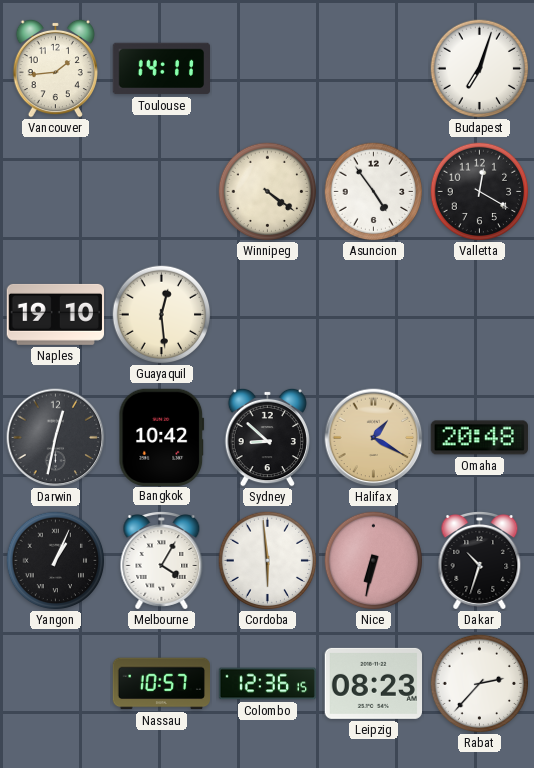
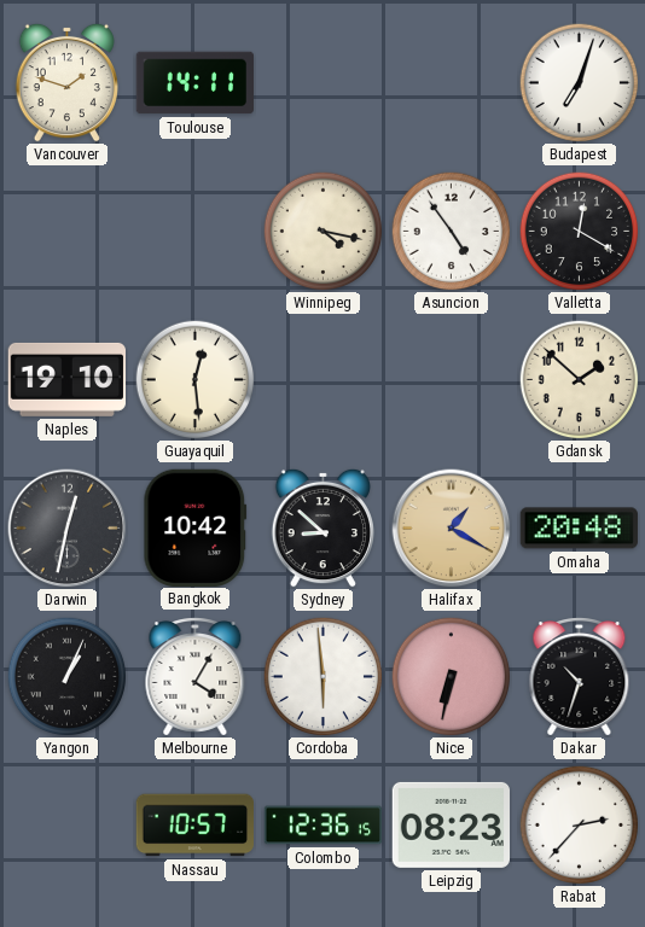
Vancouver: 1:44 -> 1:48
Winnipeg: 4:21 -> 4:17
Gdansk: none -> 1:52
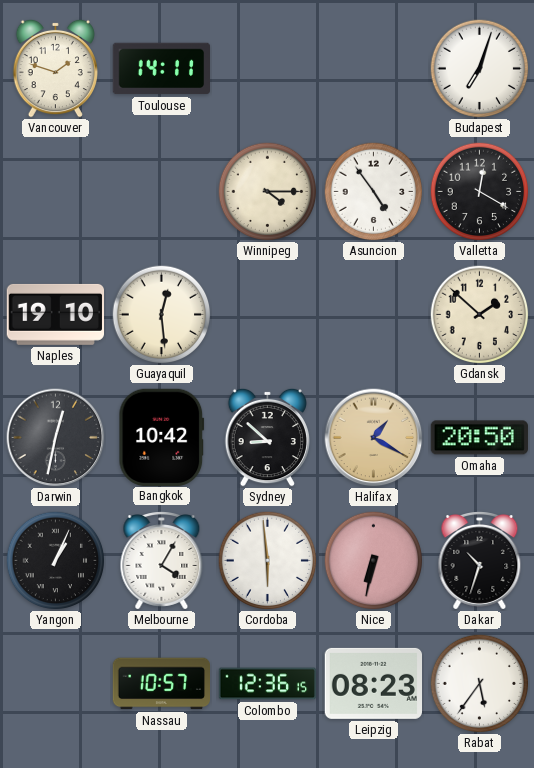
Winnipeg: 4:17 -> 4:15
Omaha: 20:48 -> 20:50
Rabat: 2:37 -> 5:36
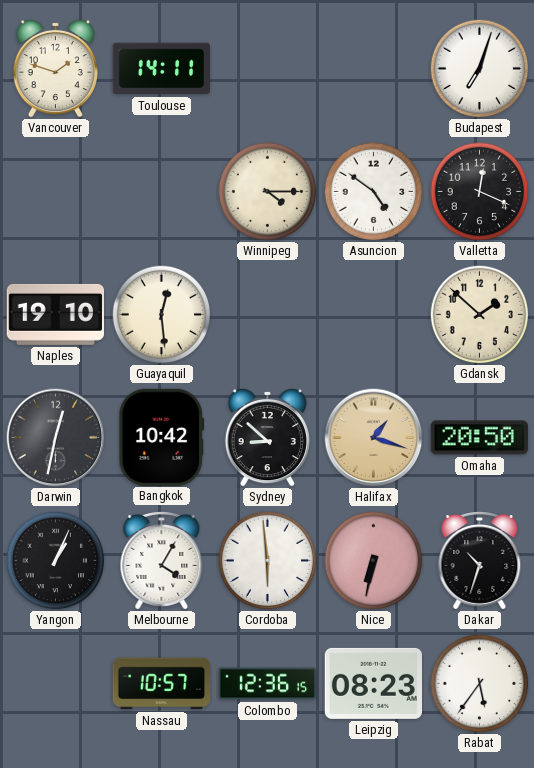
Asuncion: 4:54 -> 4:51
Valletta: 12:20 -> 12:19
Halifax: 1:20 -> 1:18
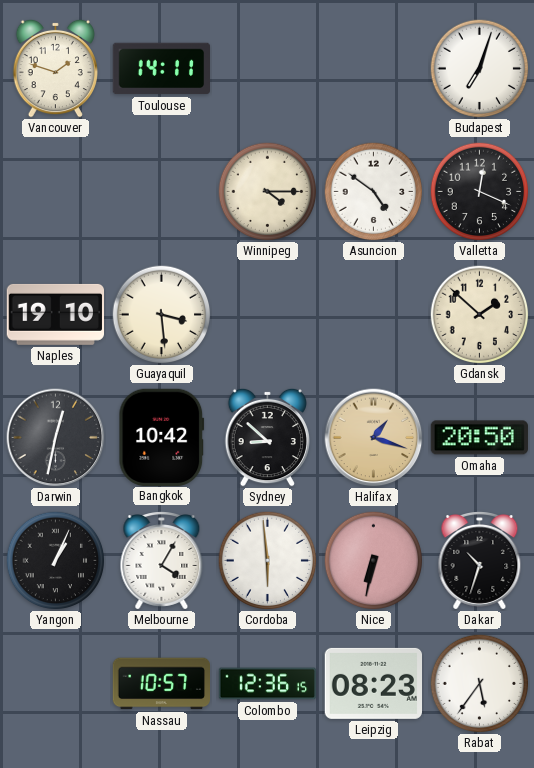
Guayaquil: 12:29 -> 3:29
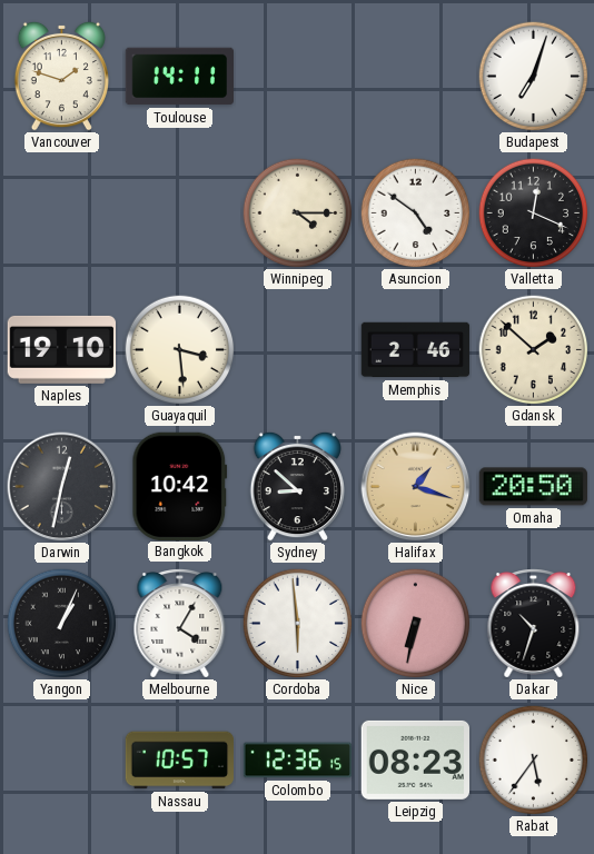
Memphis: none -> 2:46
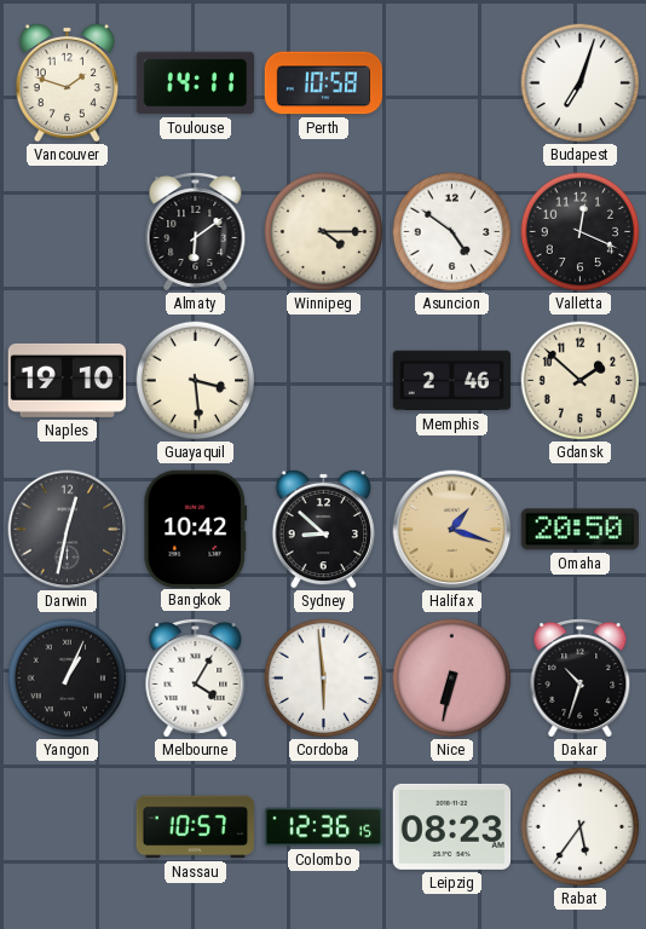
Perth: none -> 10:58
Almaty: none -> 6:09
